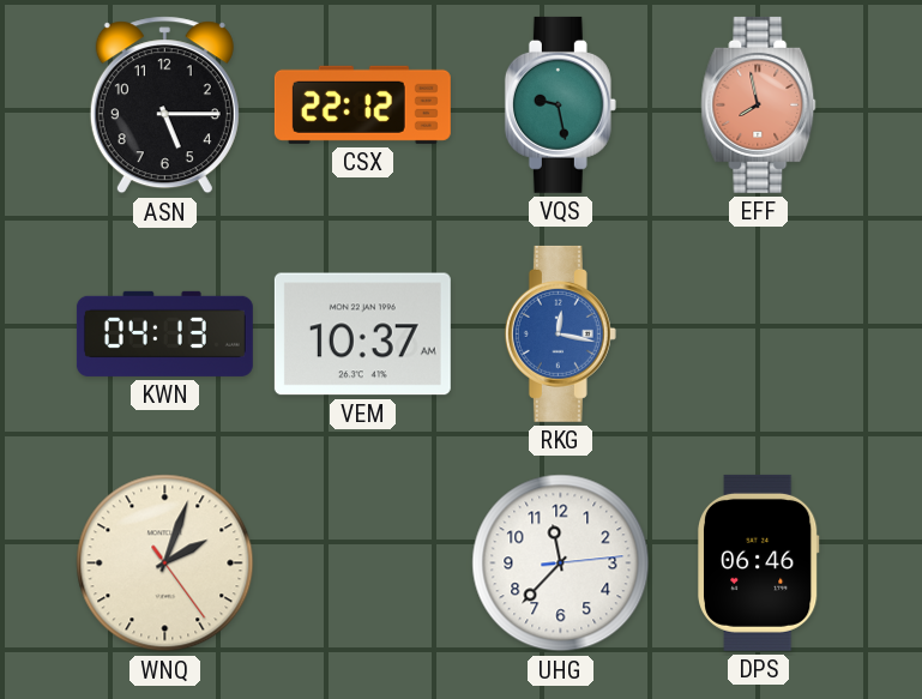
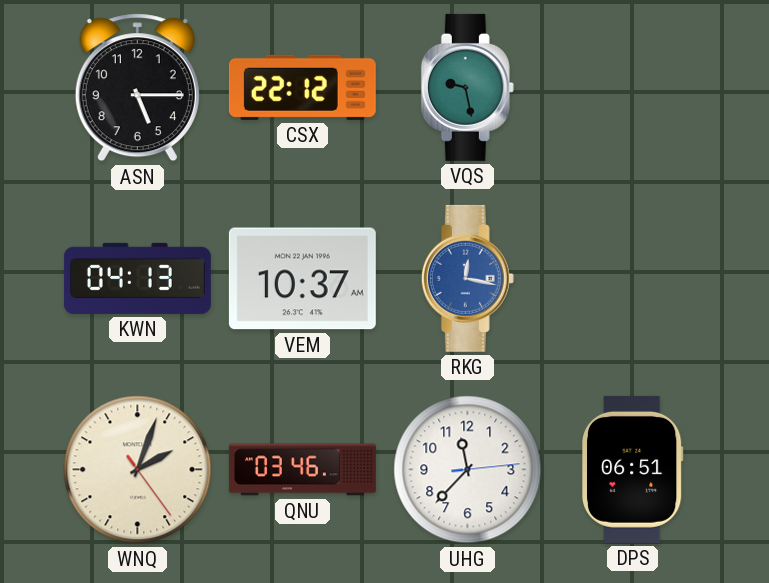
EFF: 7:58 -> none
QNU: none -> 03:46
DPS: 06:46 -> 06:51
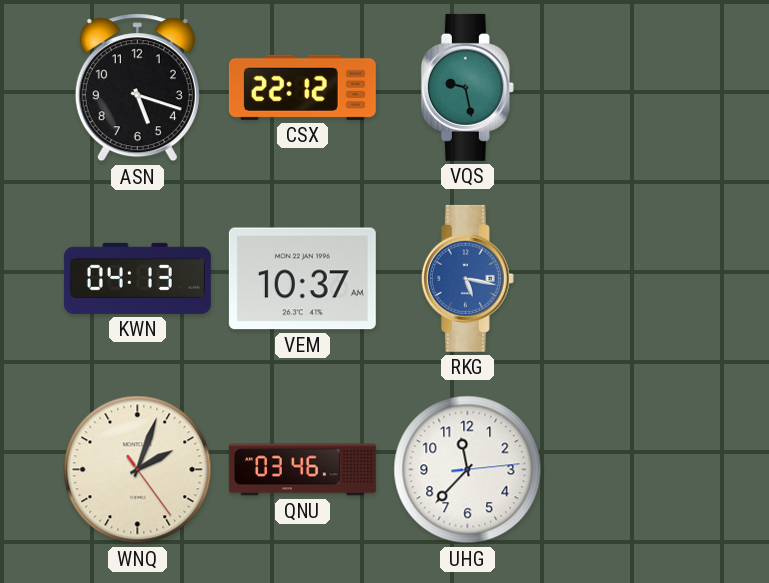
ASN: 5:15 -> 5:18
RKG: 12:17 -> 5:17
DPS: 06:51 -> none
